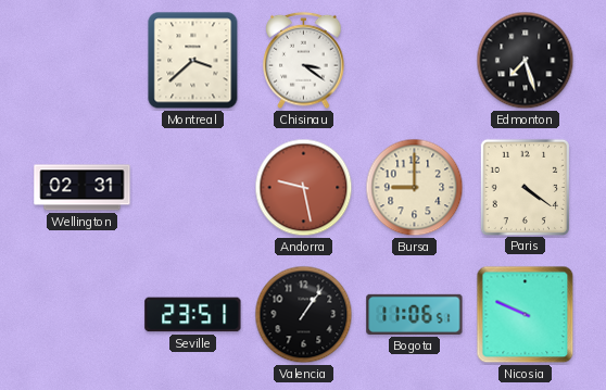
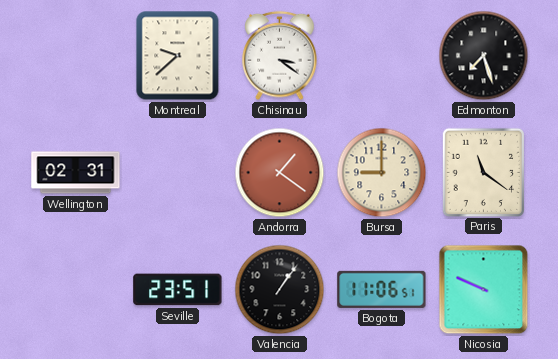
Montreal: 3:38 -> 9:38
Andorra: 9:28 -> 1:21
Paris: 4:21 -> 11:21
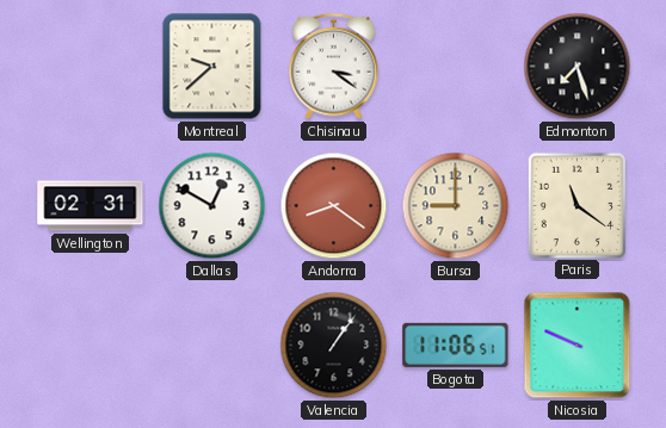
Dallas: none -> 12:50
Andorra: 1:21 -> 8:21
Seville: 23:51 -> none
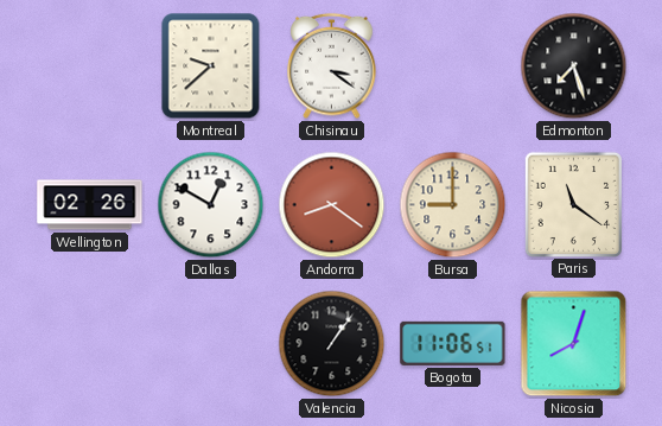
Wellington: 02:31 -> 02:26
Nicosia: 9:49 -> 8:03
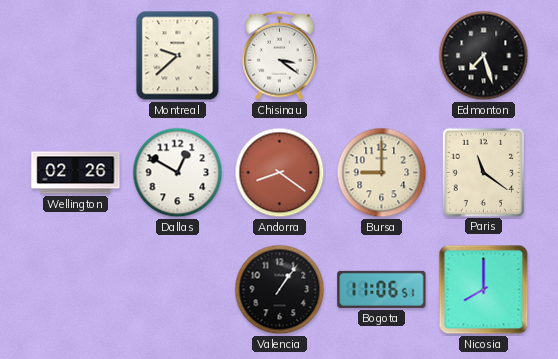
Nicosia: 8:03 -> 8:00
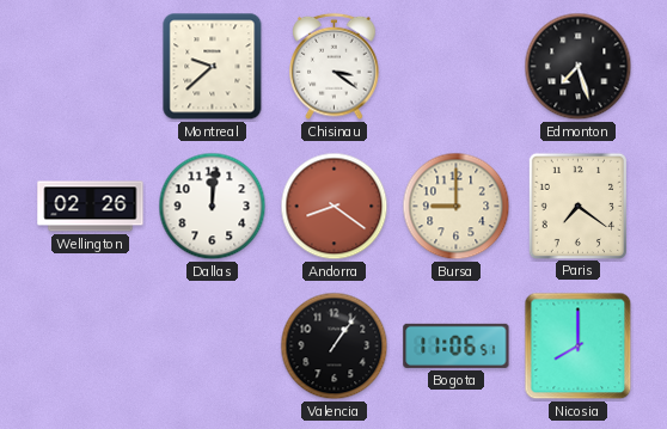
Dallas: 12:50 -> 12:01
Paris: 11:21 -> 7:21
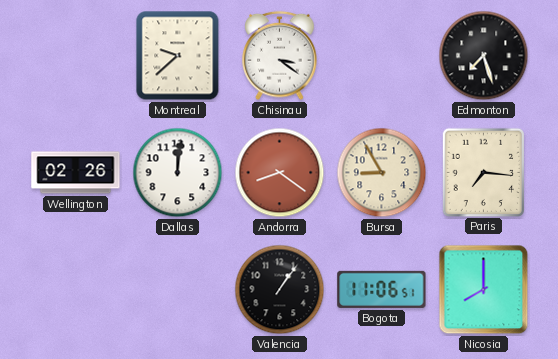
Bursa: 9:00 -> 8:55
Paris: 7:21 -> 7:16
